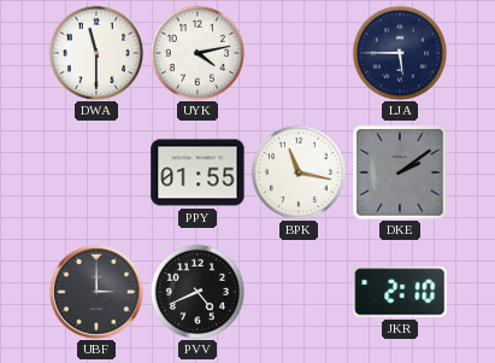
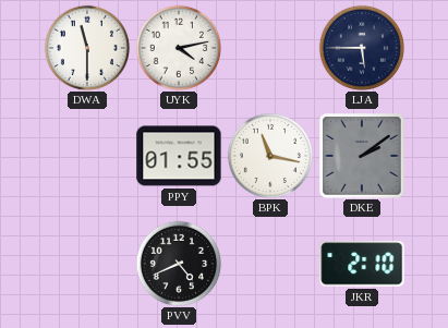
UBF: 3:00 -> none
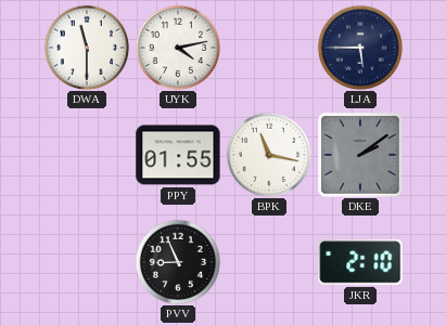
PVV: 4:41 -> 8:56
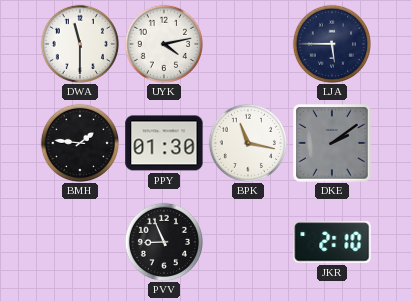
BMH: none -> 1:46
PPY: 01:55 -> 01:30
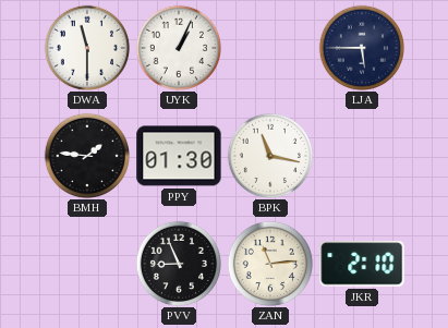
UYK: 4:13 -> 1:04
DKE: 2:09 -> none
ZAN: none -> 11:14
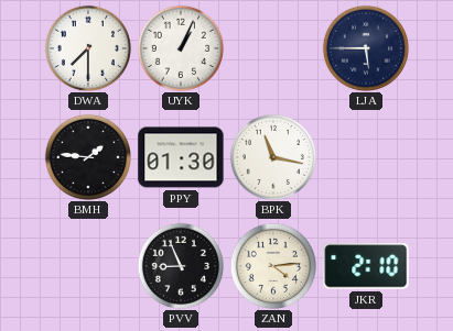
DWA: 11:30 -> 7:30
ZAN: 11:14 -> 4:14
